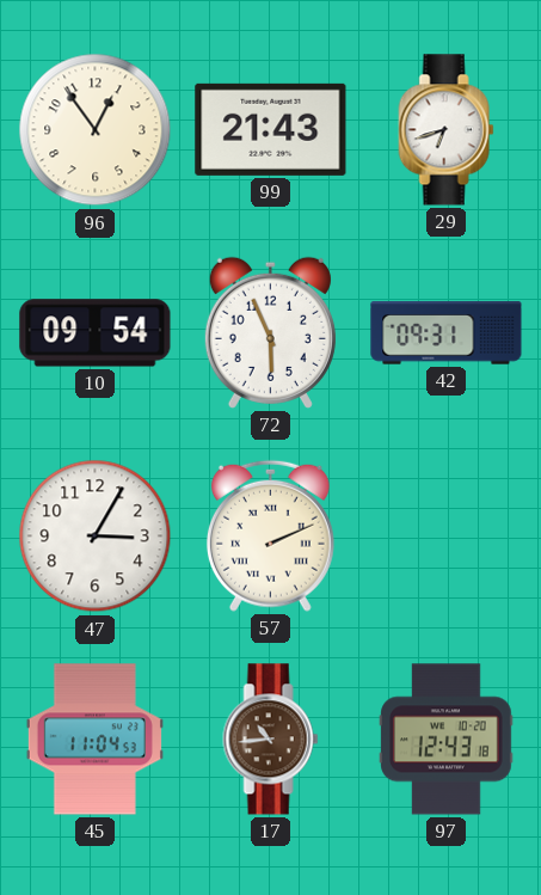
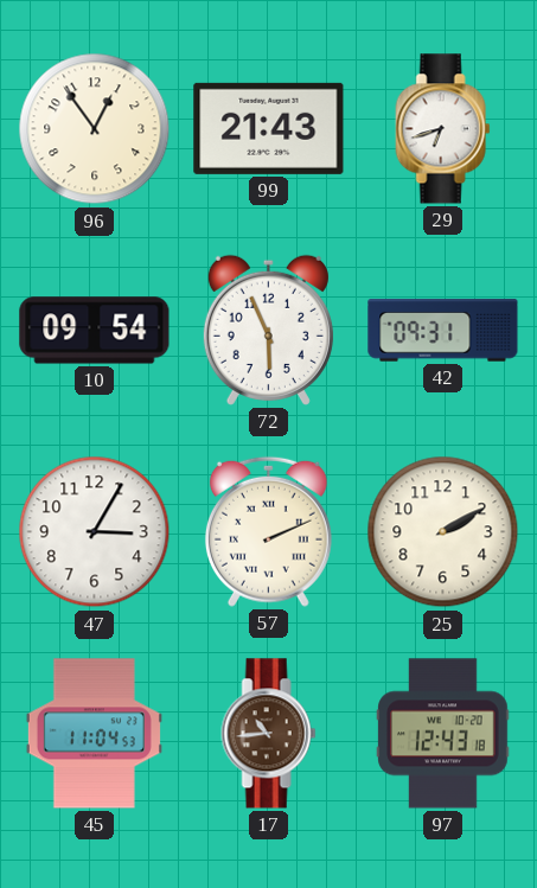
25: none -> 2:10
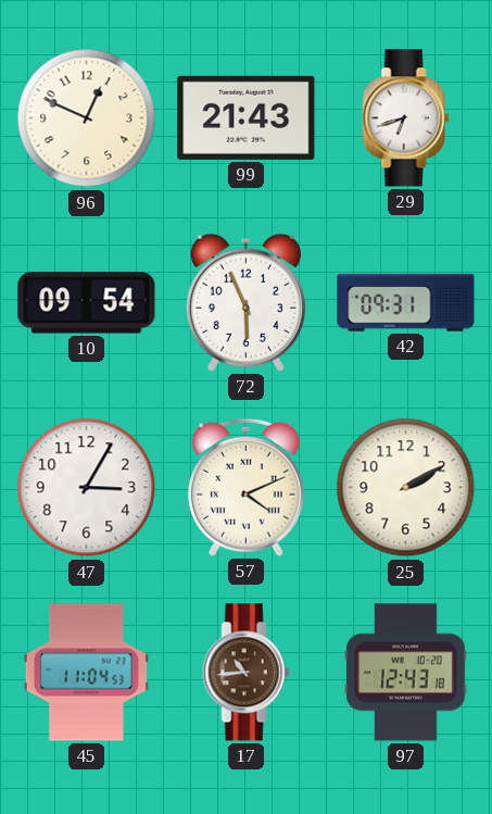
96: 12:54 -> 12:49
57: 2:11 -> 4:11
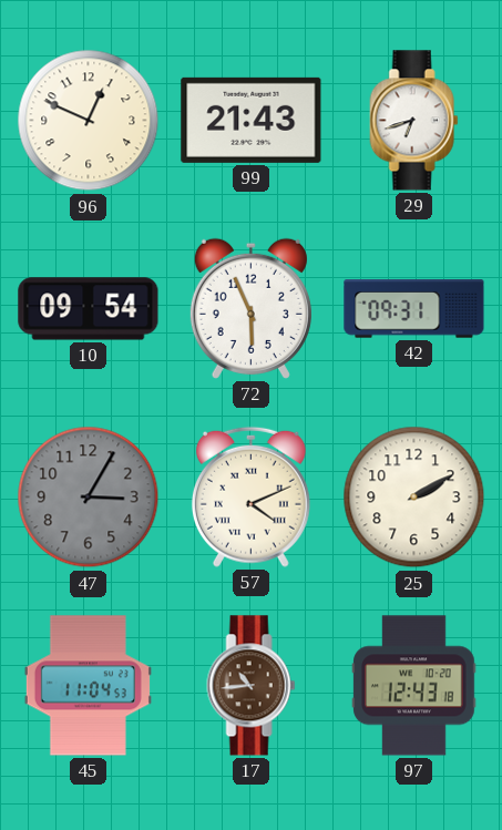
47 dial: white -> grey
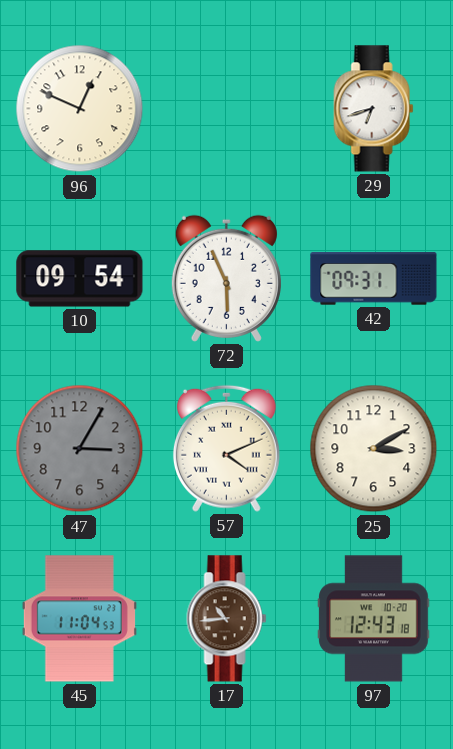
99: 21:43 -> none
25: 2:10 -> 3:10
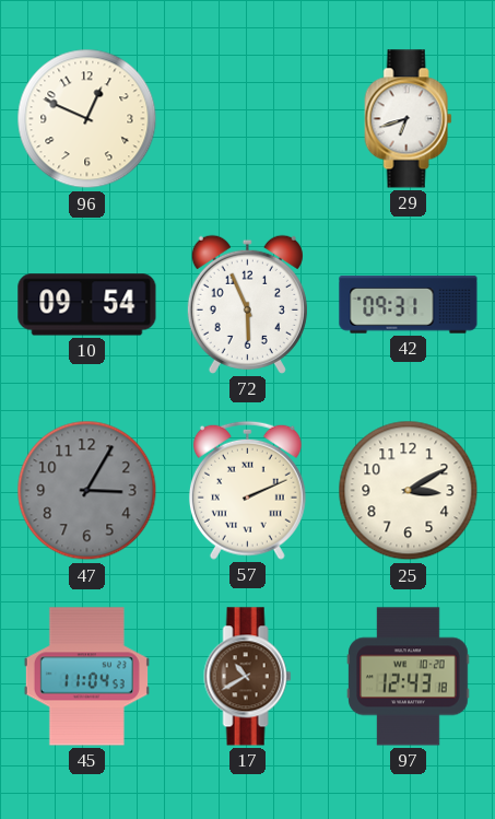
57: 4:11 -> 2:11
17: 10:44 -> 10:40
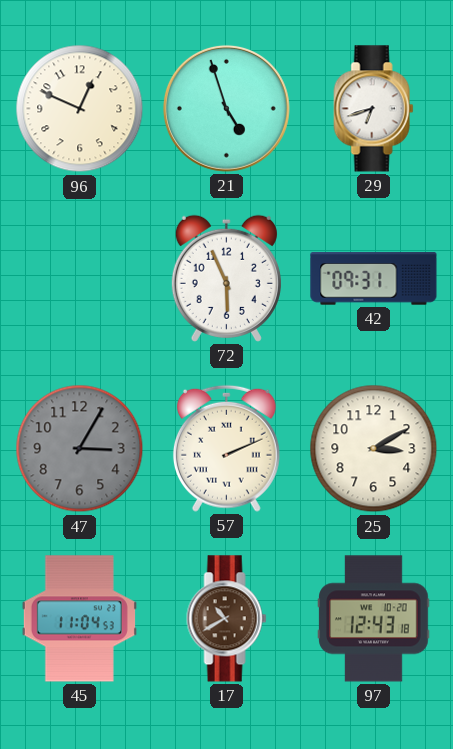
21: none -> 4:57
10: 09:54 -> none
